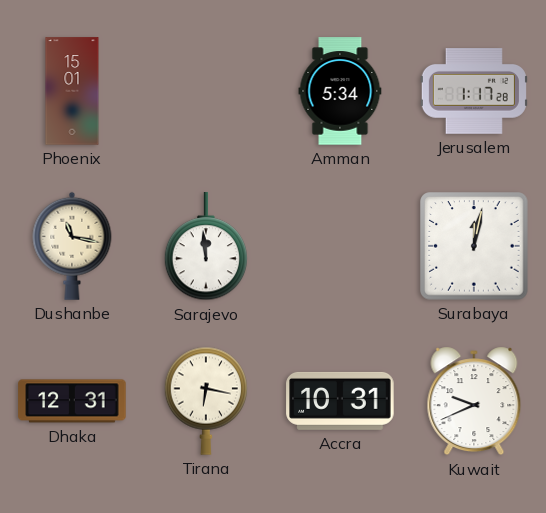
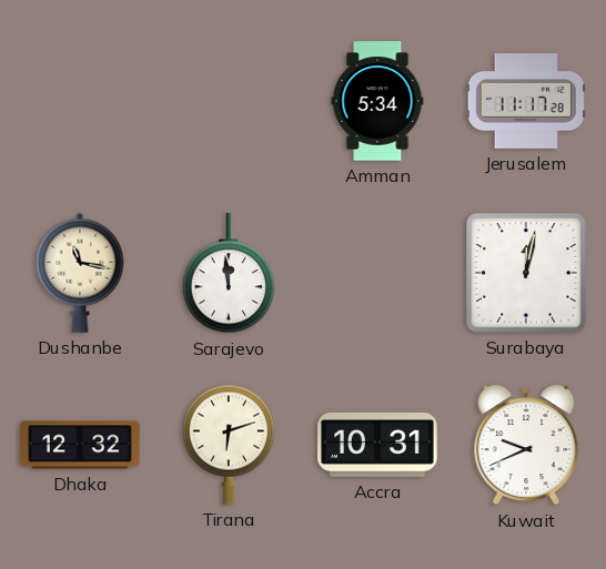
Phoenix: 15:01 -> none
Jerusalem: 1:17 -> 11:17
Dhaka: 12:31 -> 12:32
Tirana: 6:17 -> 6:12
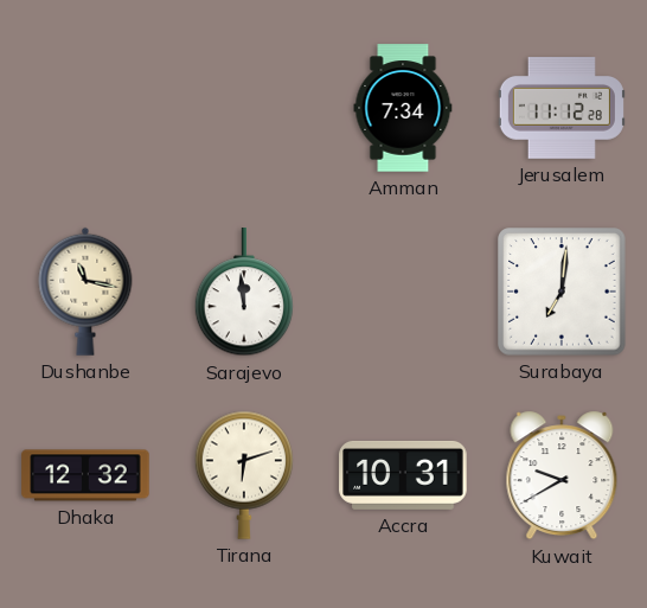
Amman: 5:34 -> 7:34
Jerusalem: 11:17 -> 11:12
Surabaya: 12:02 -> 7:01
Kuwait: 9:41 -> 9:40
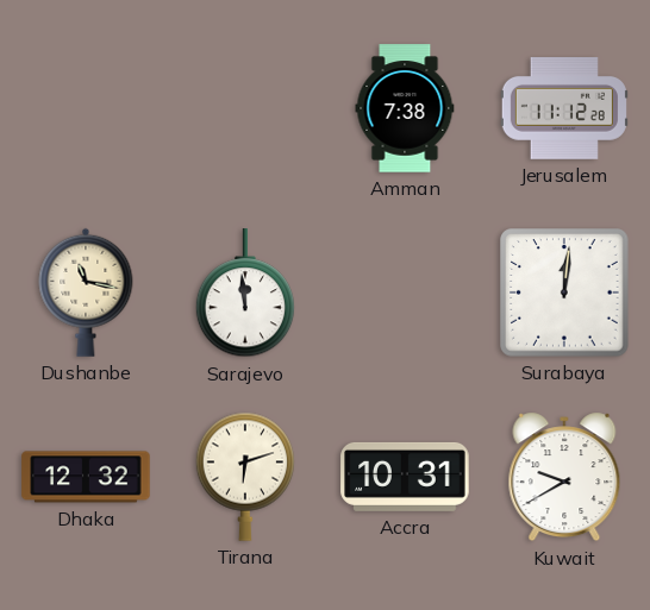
Amman: 7:34 -> 7:38
Surabaya: 7:01 -> 12:01
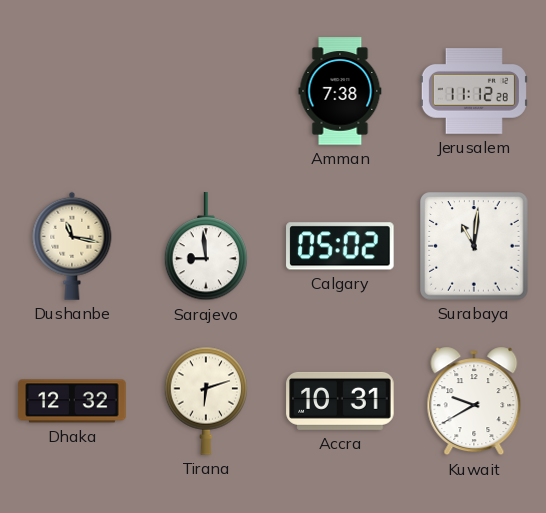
Sarajevo: 11:59 -> 8:59
Calgary: none -> 05:02
Surabaya: 12:01 -> 11:01
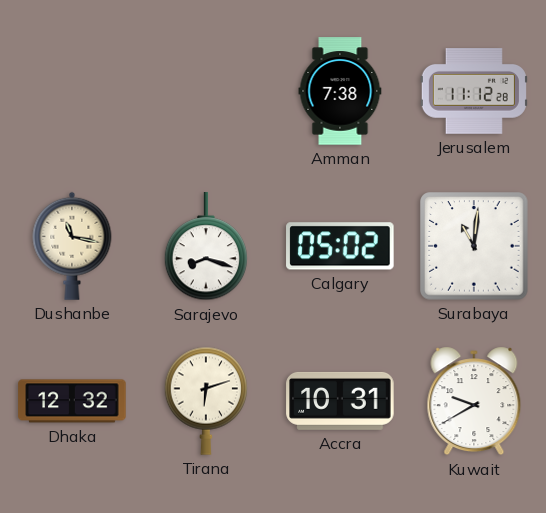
Sarajevo: 8:59 -> 8:18
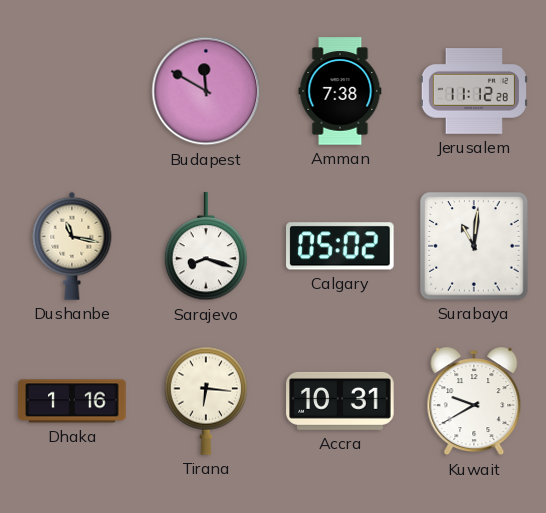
Budapest: none -> 11:50
Dhaka: 12:32 -> 1:16
Tirana: 6:12 -> 6:16
